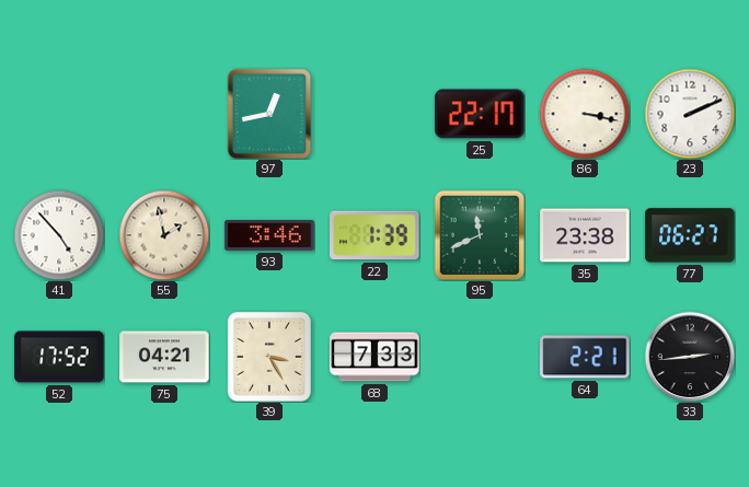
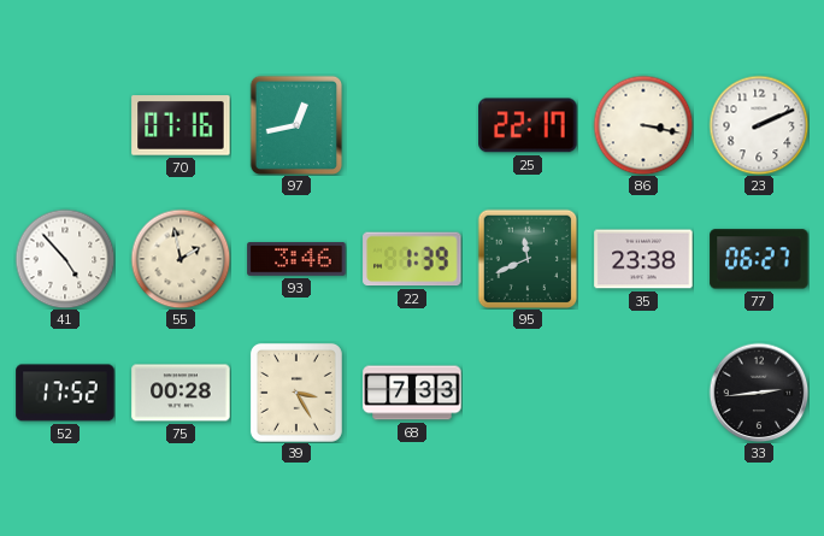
70: none -> 07:16
75: 04:21 -> 00:28
64: 2:21 -> none
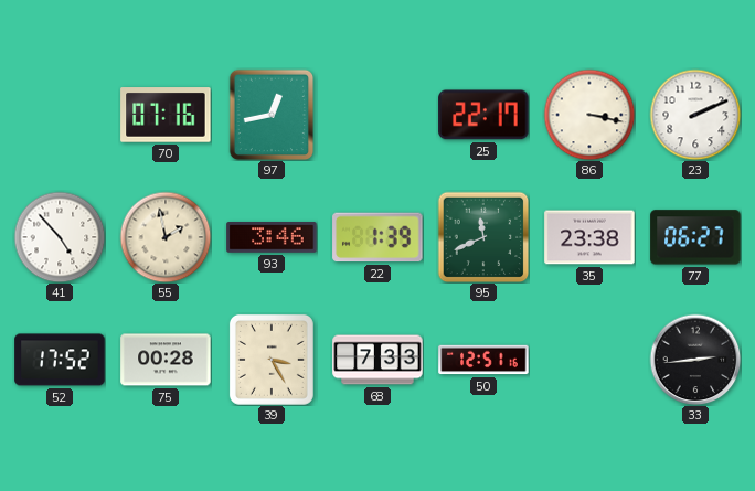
50: none -> 12:51
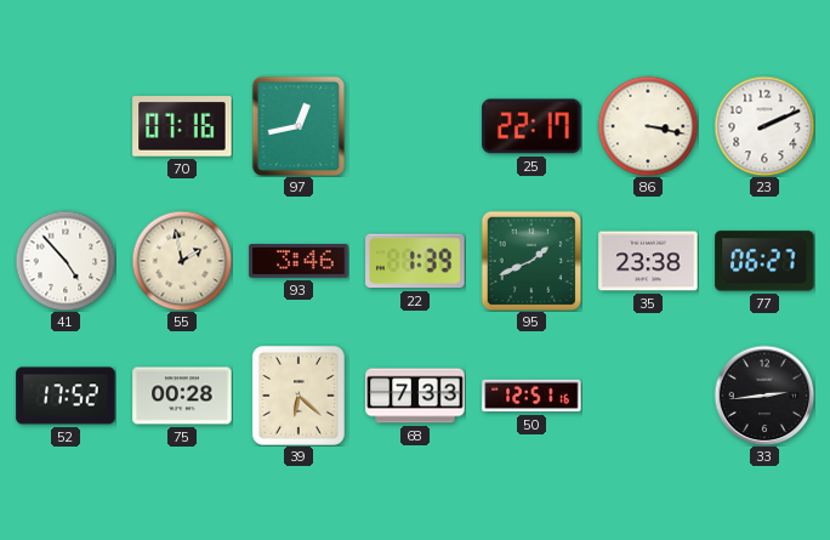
95: 11:41 -> 1:41
39: 3:25 -> 6:22
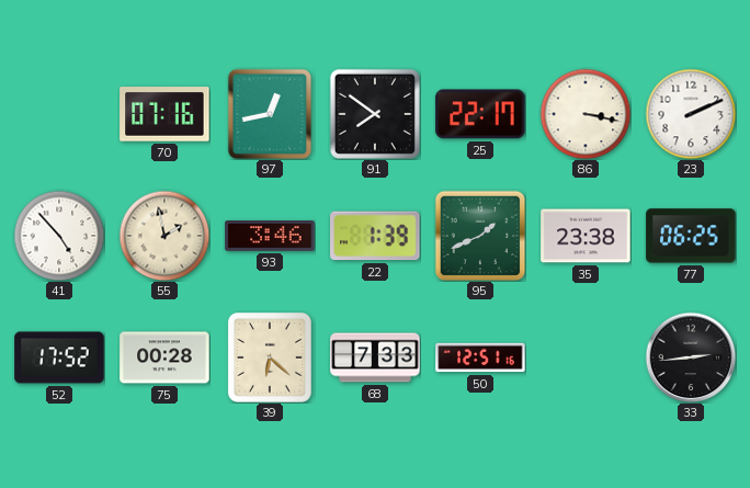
91: none -> 7:51
77: 06:27 -> 06:25
